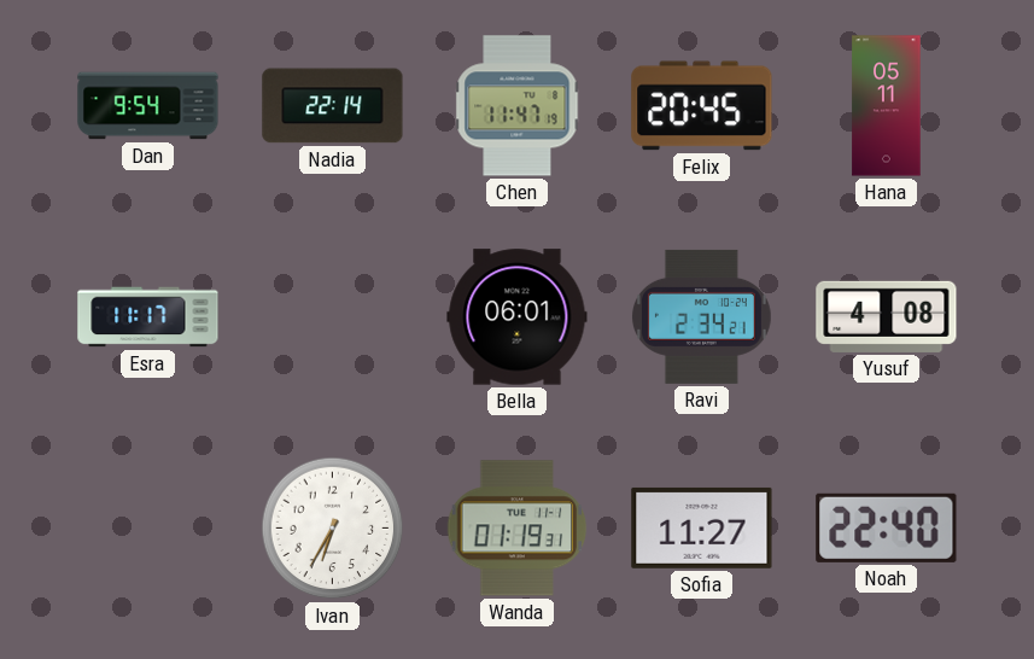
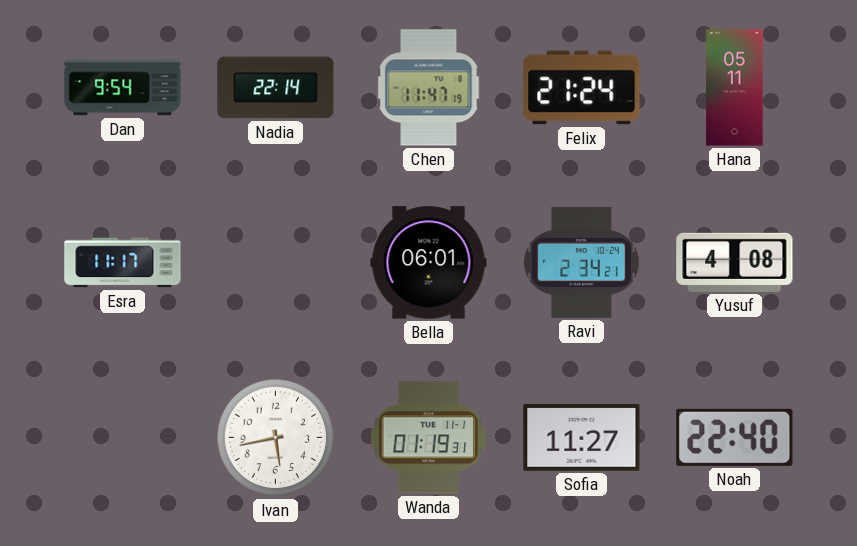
Felix: 20:45 -> 21:24
Ivan: 6:35 -> 5:43
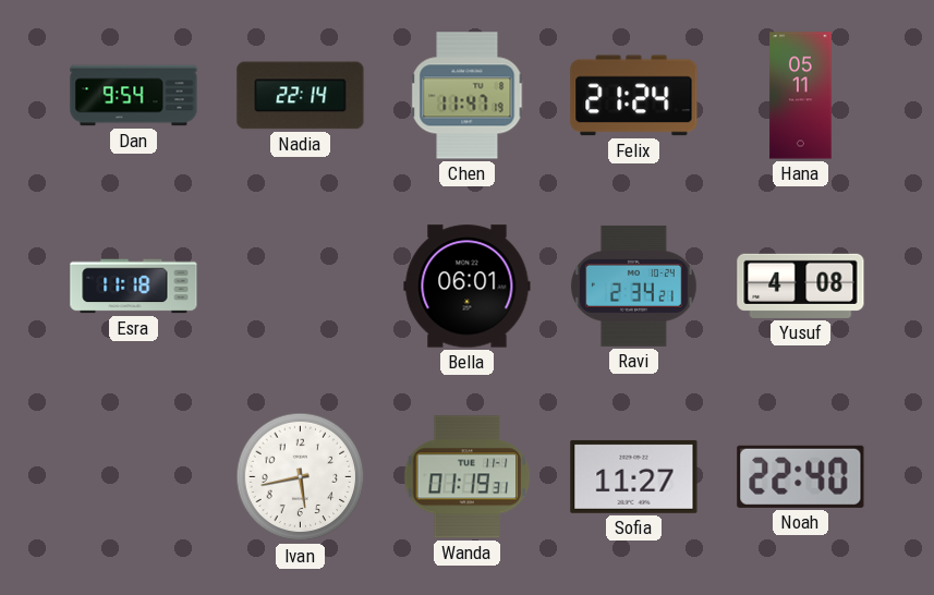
Esra: 11:17 -> 11:18
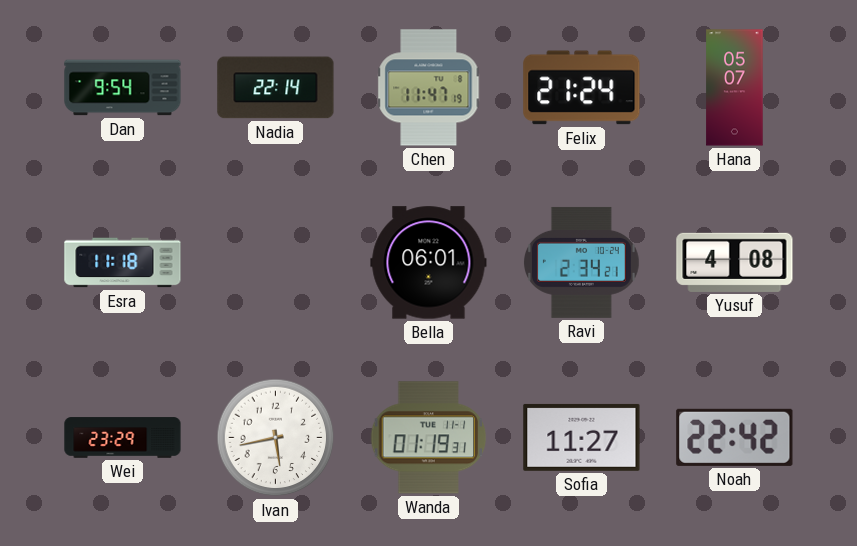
Hana: 05:11 -> 05:07
Wei: none -> 23:29
Noah: 22:40 -> 22:42
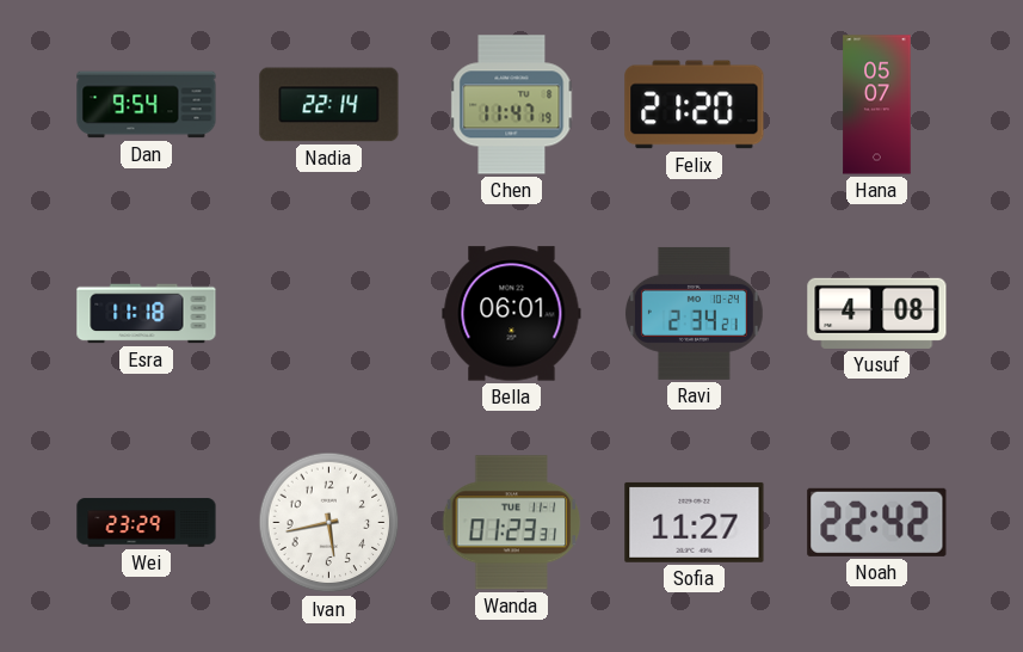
Felix: 21:24 -> 21:20
Wanda: 01:19 -> 01:23
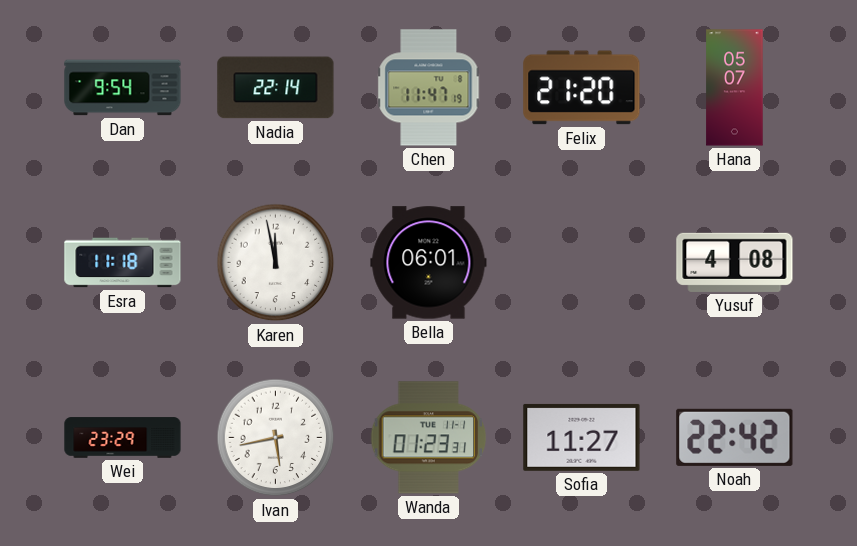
Karen: none -> 11:58
Ravi: 2:34 -> none
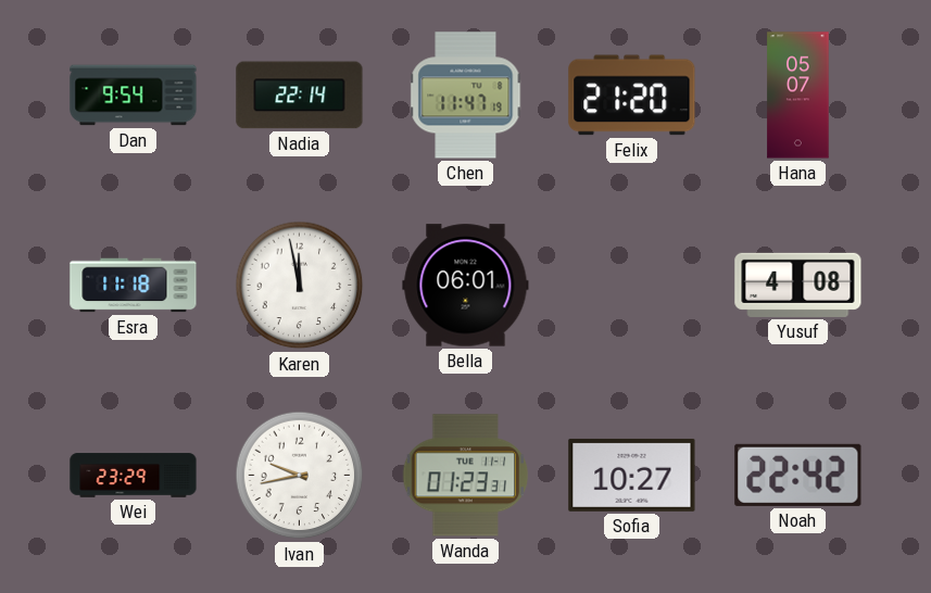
Ivan: 5:43 -> 9:43
Sofia: 11:27 -> 10:27
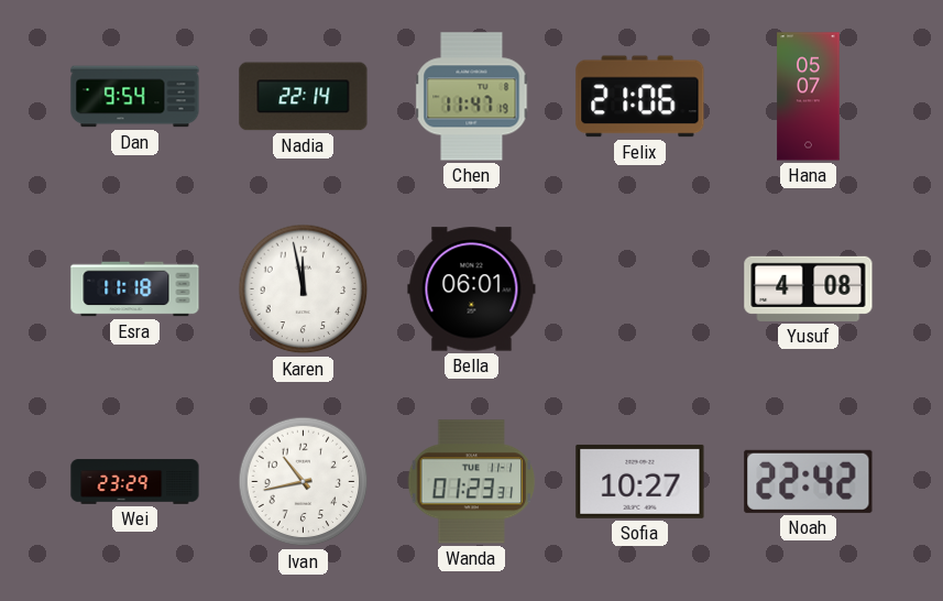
Felix: 21:20 -> 21:06
Ivan: 9:43 -> 10:43
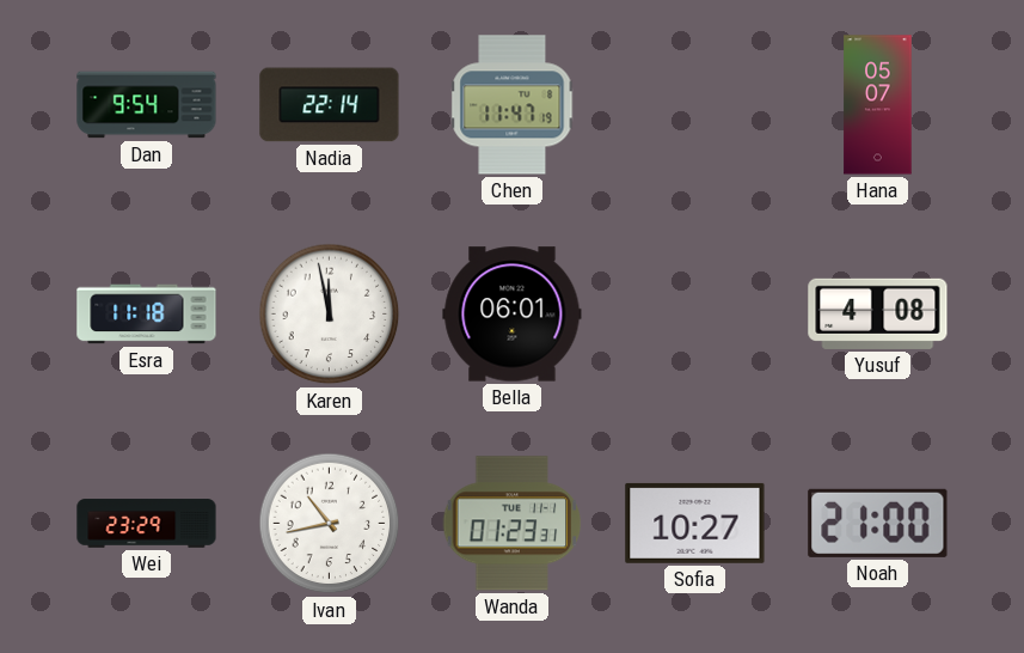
Felix: 21:06 -> none
Noah: 22:42 -> 21:00
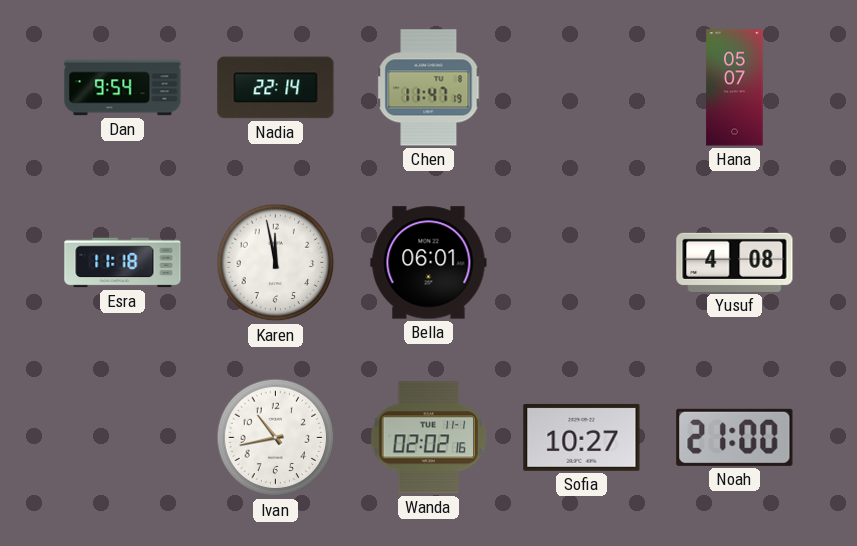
Wei: 23:29 -> none
Wanda: 01:23 -> 02:02
